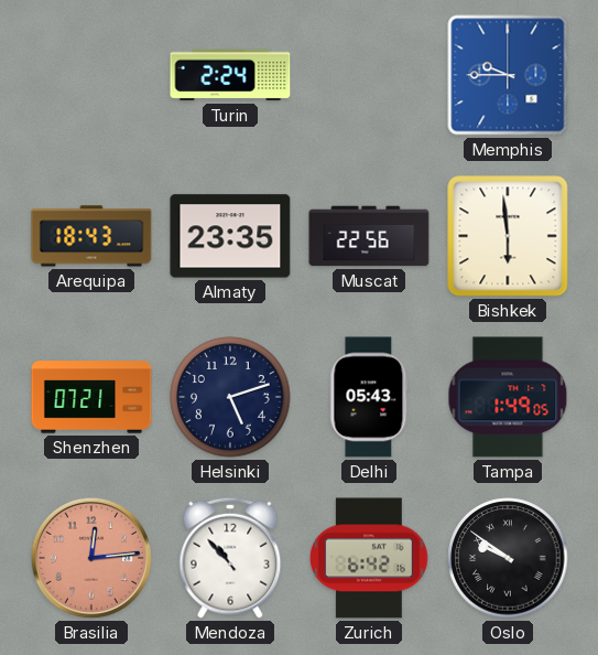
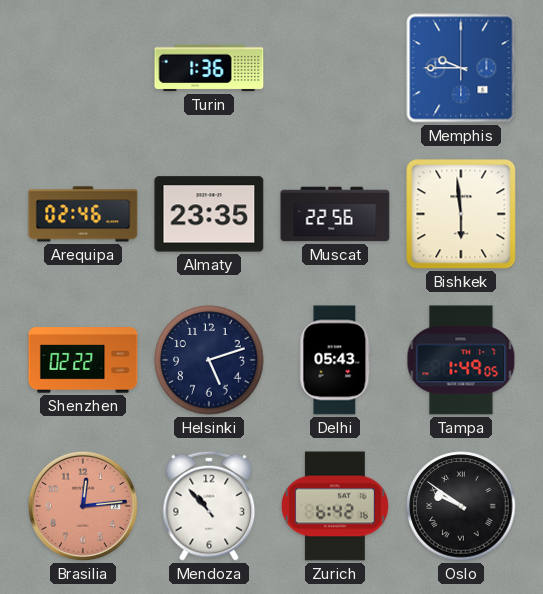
Turin: 2:24 -> 1:36
Arequipa: 18:43 -> 02:46
Shenzhen: 07:21 -> 02:22
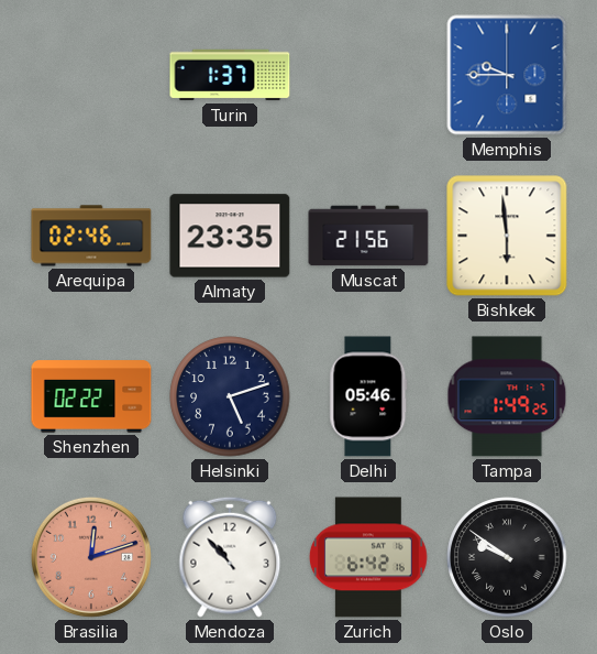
Turin: 1:36 -> 1:37
Muscat: 22:56 -> 21:56
Delhi: 05:43 -> 05:46
Tampa: 1:49:05 -> 1:49:25
Brasilia: 12:14 -> 12:12
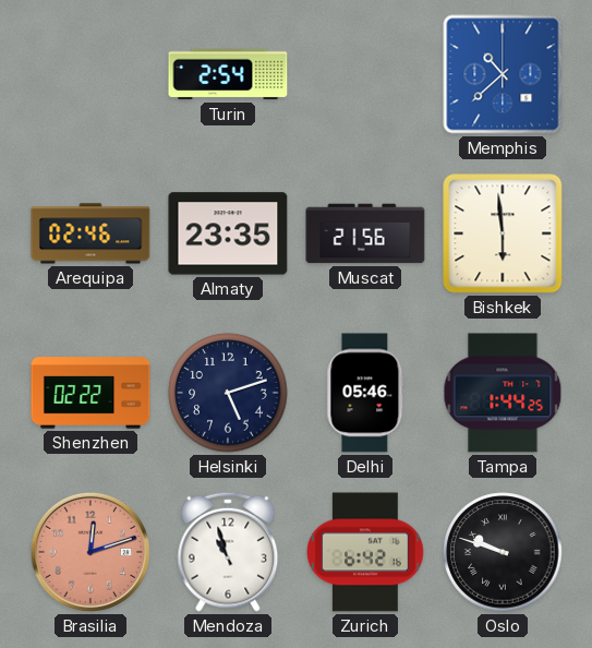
Turin: 1:37 -> 2:54
Memphis: 9:45 -> 10:38
Tampa: 1:49 -> 1:44
Mendoza: 10:53 -> 10:57
Oslo: 9:51 -> 9:48
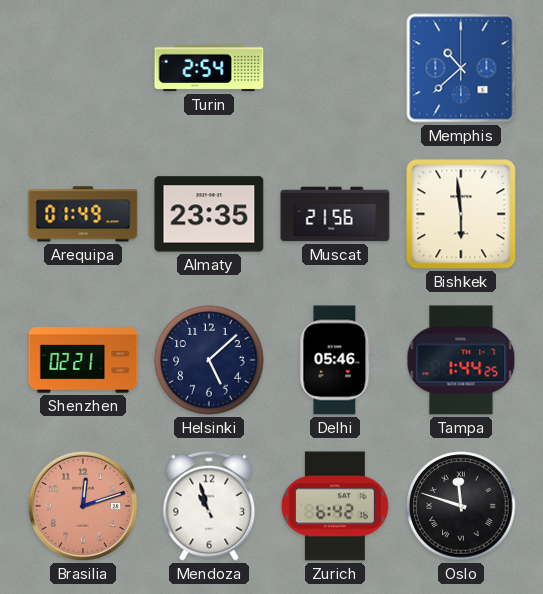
Arequipa: 02:46 -> 01:49
Shenzhen: 02:22 -> 02:21
Helsinki: 5:12 -> 5:08
Oslo: 9:48 -> 11:48
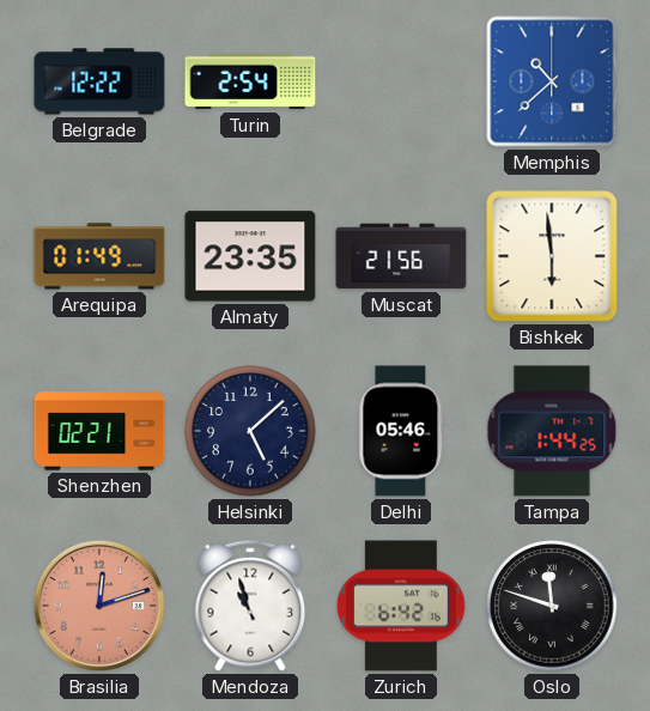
Belgrade: none -> 12:22
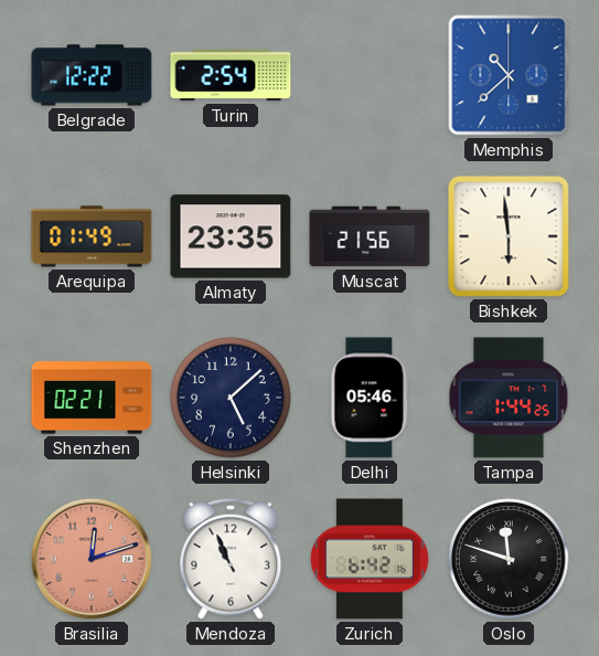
Mendoza: 10:57 -> 10:56
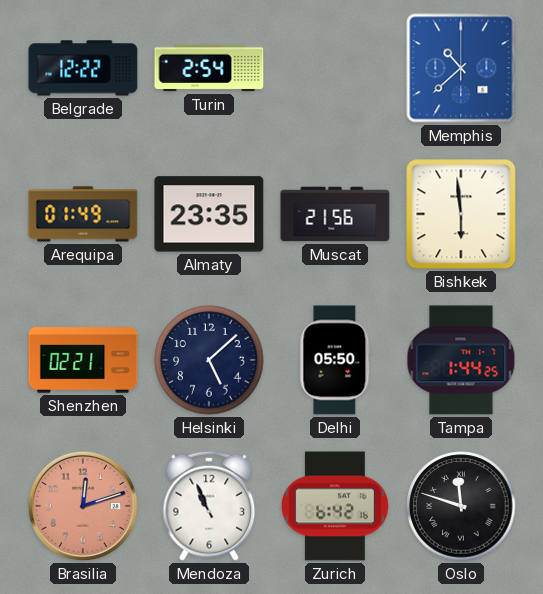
Delhi: 05:46 -> 05:50
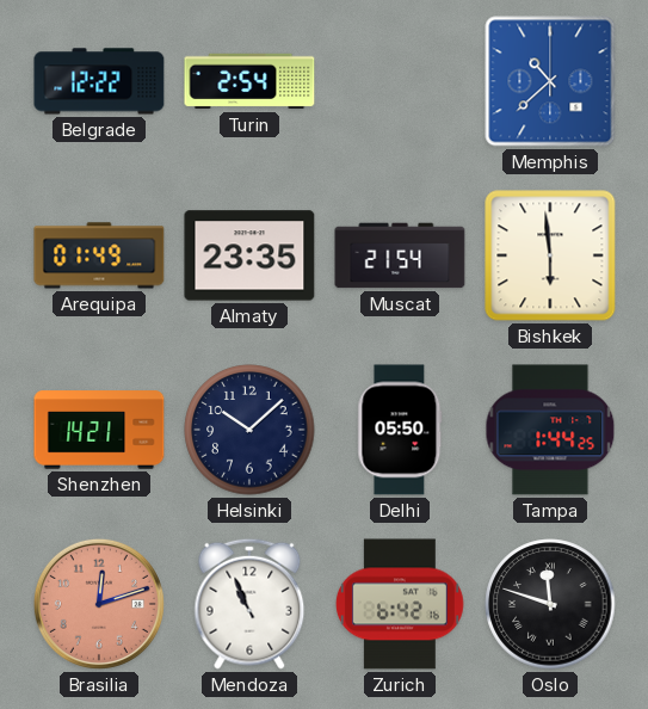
Muscat: 21:56 -> 21:54
Shenzhen: 02:21 -> 14:21
Helsinki: 5:08 -> 10:08
